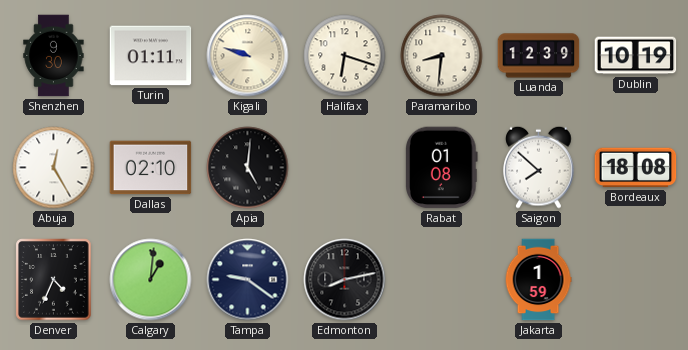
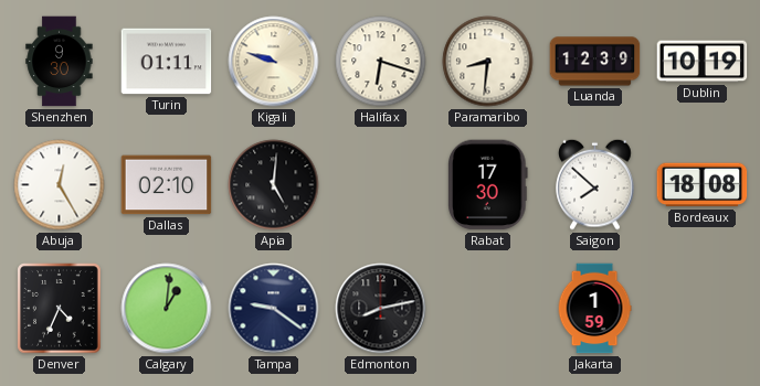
Rabat: 01:08 -> 17:30
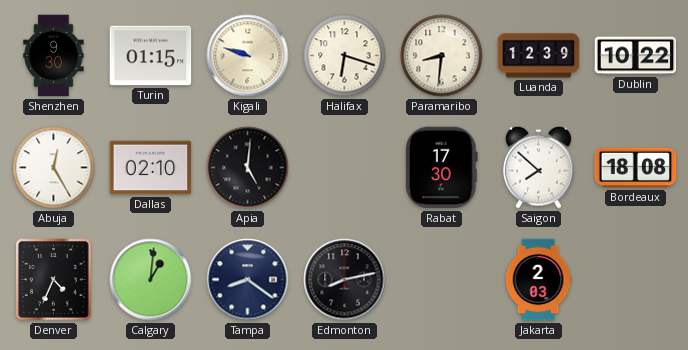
Turin: 01:11 -> 01:15
Dublin: 10:19 -> 10:22
Tampa: 9:21 -> 8:21
Jakarta: 1:59 -> 2:03
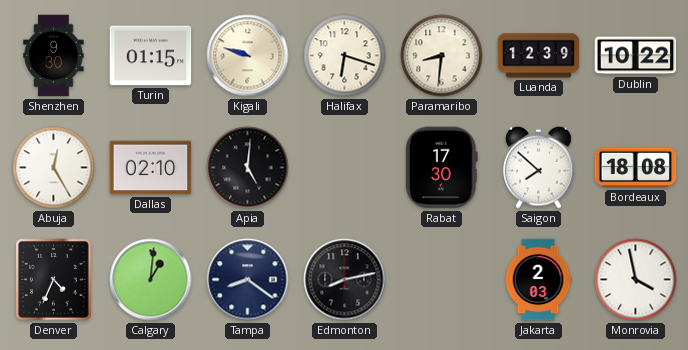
Monrovia: none -> 3:58
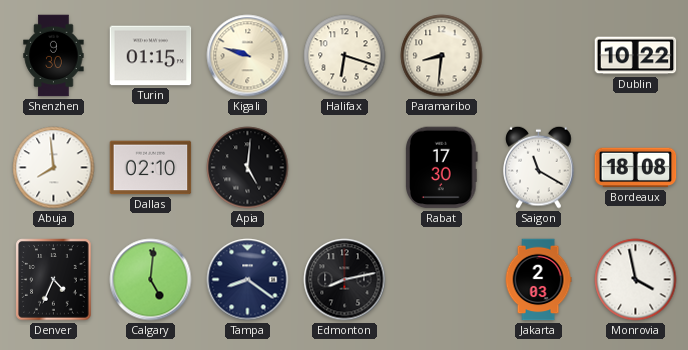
Luanda: 12:39 -> none
Abuja: 12:25 -> 7:59
Saigon: 7:52 -> 11:20
Calgary: 1:01 -> 5:01
